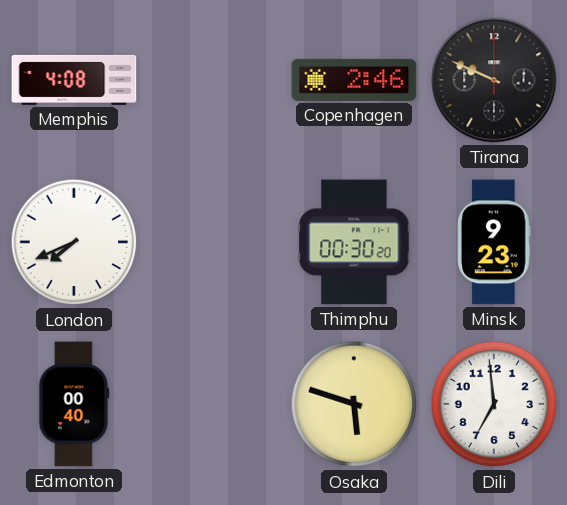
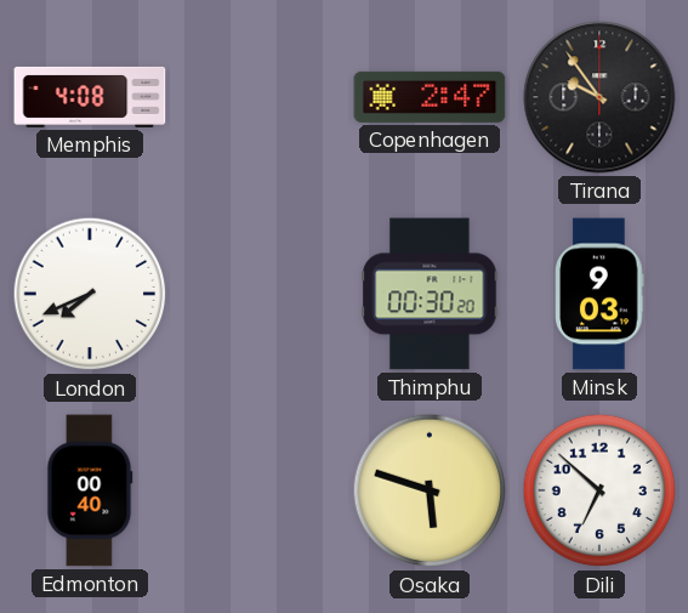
Copenhagen: 2:46 -> 2:47
Tirana: 9:49 -> 9:54
Minsk: 9:23 -> 9:03
Dili: 6:59 -> 6:52
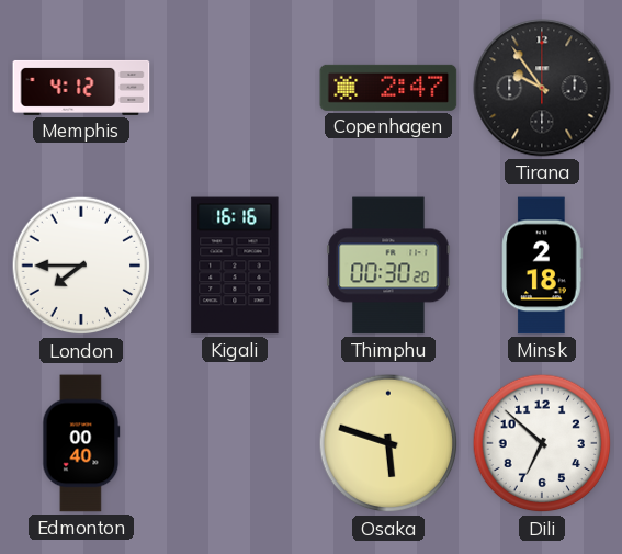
Memphis: 4:08 -> 4:12
London: 7:41 -> 7:45
Kigali: none -> 16:16
Minsk: 9:03 -> 2:18
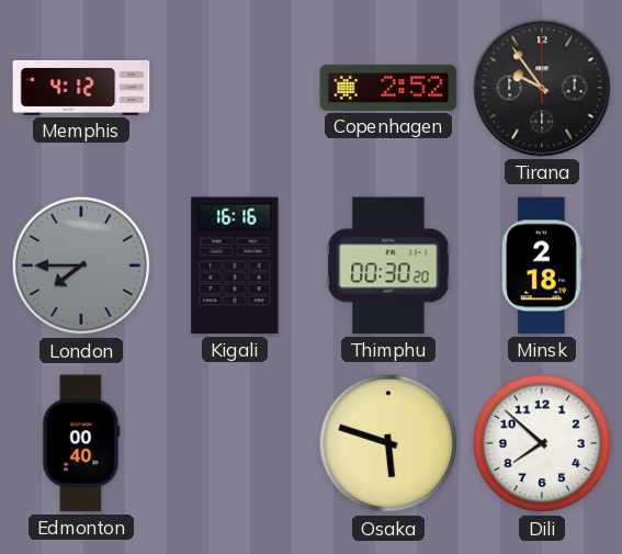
Copenhagen: 2:47 -> 2:52
London dial: white -> grey
Dili: 6:52 -> 7:52
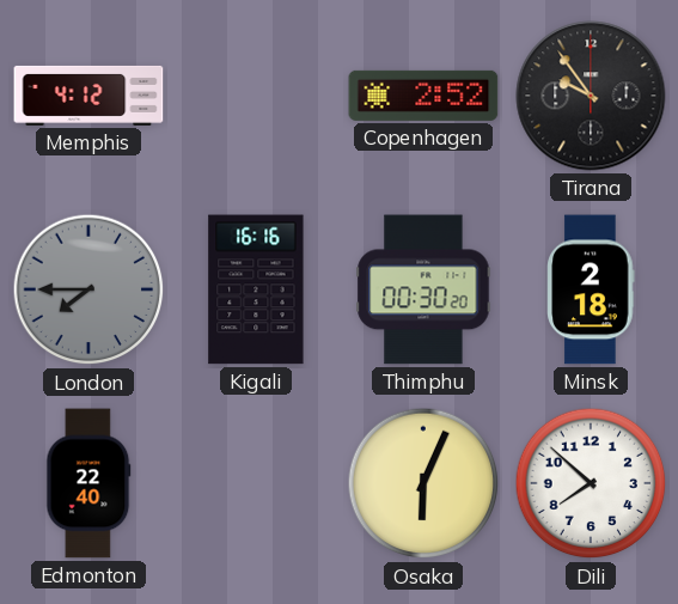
Edmonton: 00:40 -> 22:40
Osaka: 5:48 -> 6:04
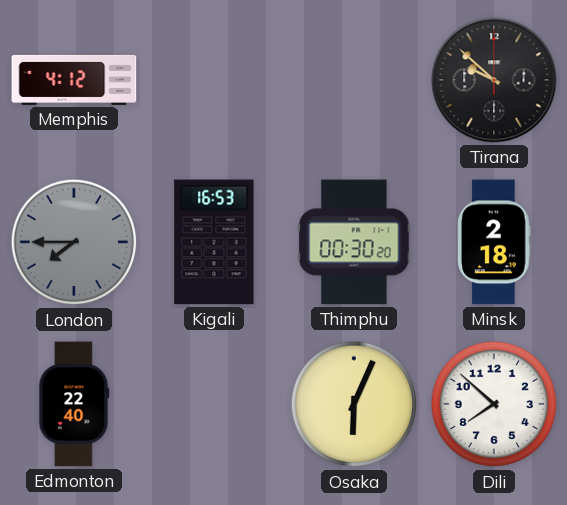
Copenhagen: 2:52 -> none
Tirana: 9:54 -> 9:52
Kigali: 16:16 -> 16:53
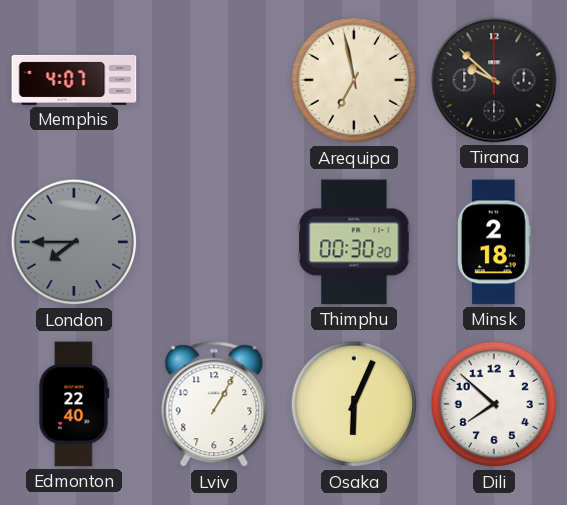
Memphis: 4:12 -> 4:07
Arequipa: none -> 6:58
Kigali: 16:53 -> none
Lviv: none -> 1:05
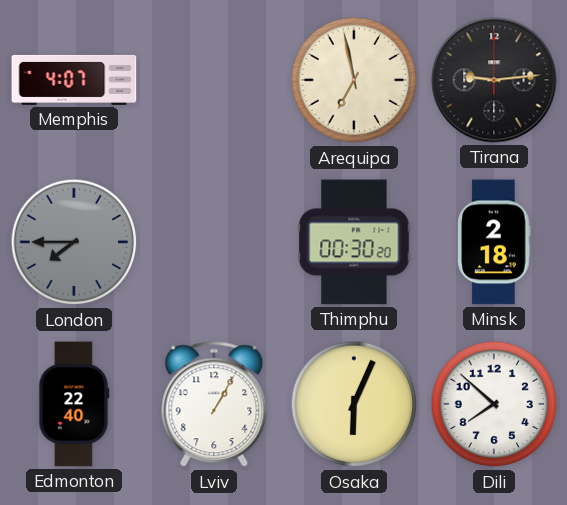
Tirana: 9:52 -> 9:14
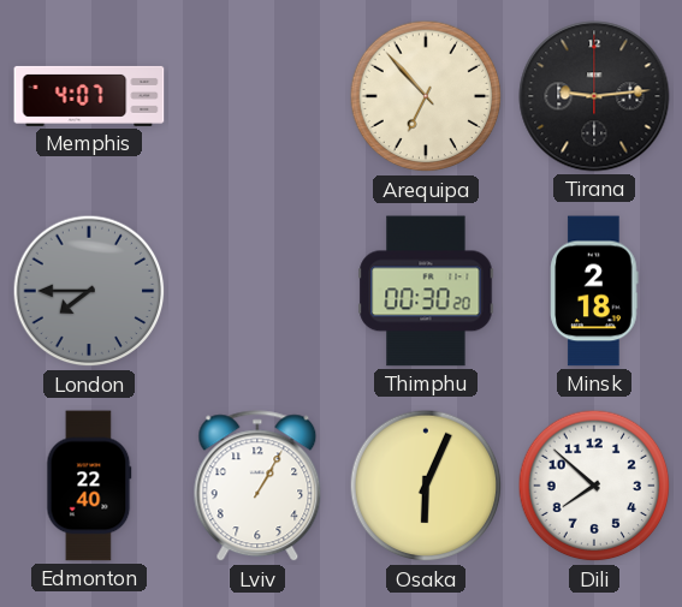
Arequipa: 6:58 -> 6:53
